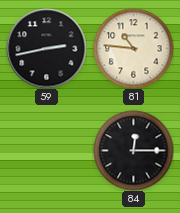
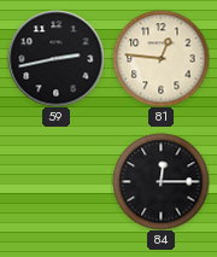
81: 10:46 -> 12:46
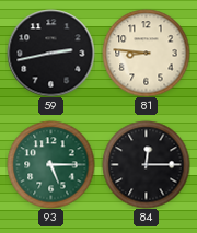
81: 12:46 -> 8:46
93: none -> 5:15
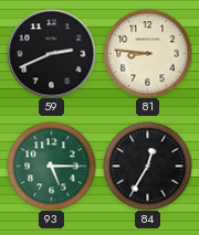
59: 2:43 -> 2:41
84: 12:15 -> 12:35
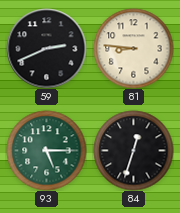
84: 12:35 -> 12:33
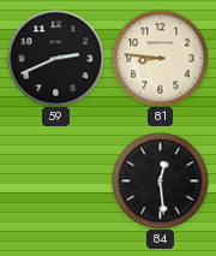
93: 5:15 -> none
84: 12:33 -> 12:29
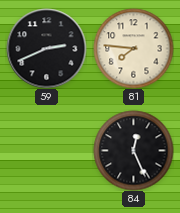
81: 8:46 -> 7:46
84: 12:29 -> 12:26
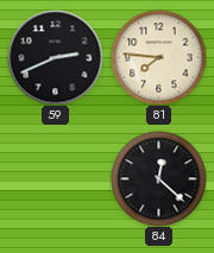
84: 12:26 -> 12:22
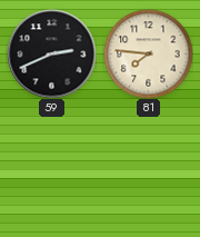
84: 12:22 -> none
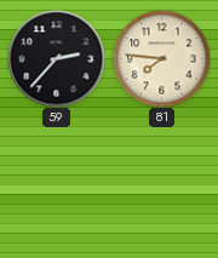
59: 2:41 -> 2:37
